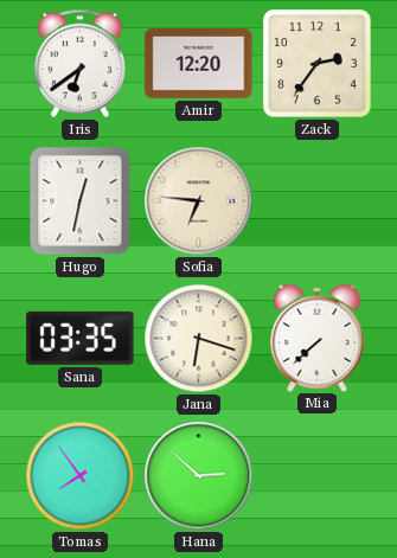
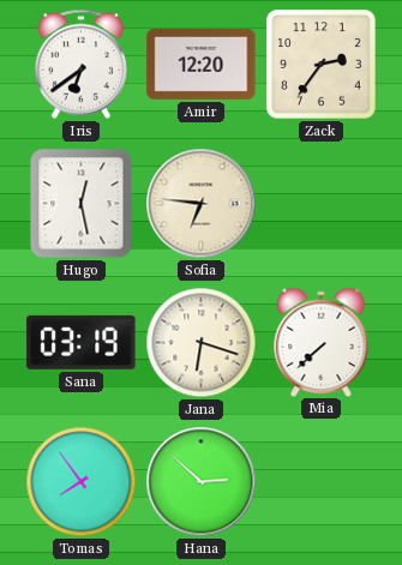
Hugo: 12:32 -> 12:28
Sana: 03:35 -> 03:19
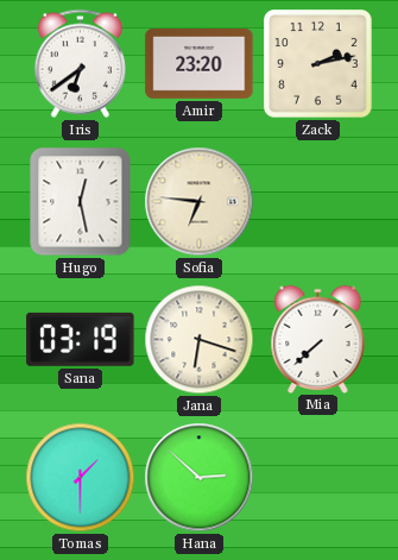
Amir: 12:20 -> 23:20
Zack: 2:36 -> 2:13
Tomas: 7:54 -> 1:30
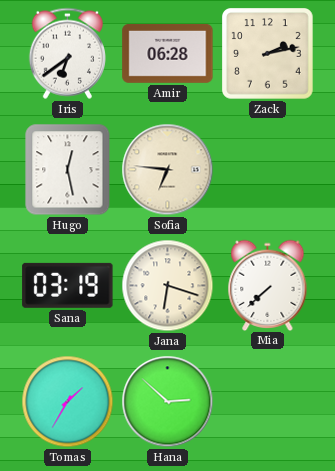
Amir: 23:20 -> 06:28
Tomas: 1:30 -> 1:35
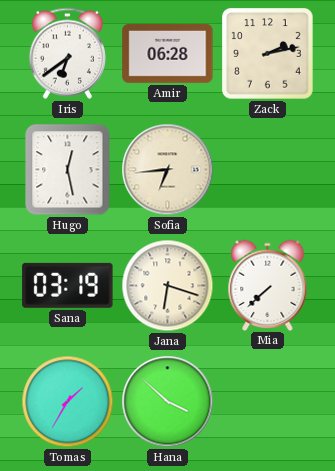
Sofia: 6:46 -> 6:44
Hana: 2:52 -> 3:52
